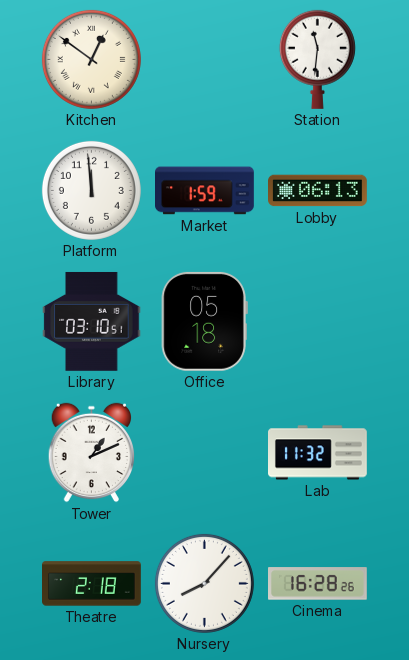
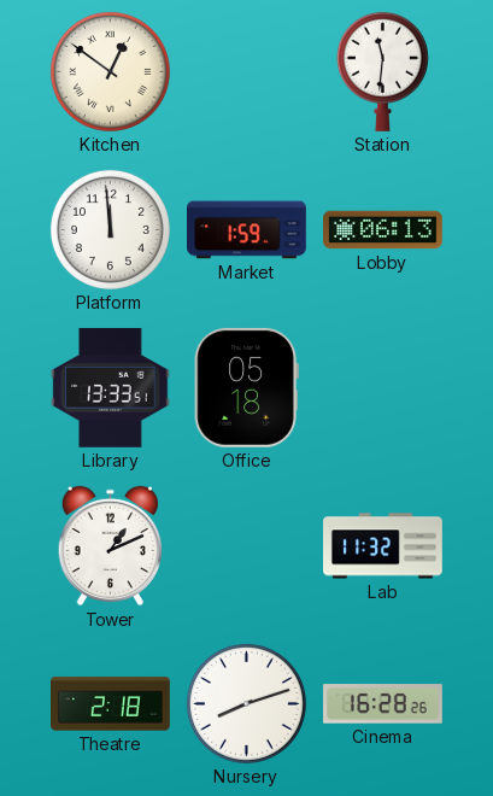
Library: 03:10 -> 13:33
Nursery: 8:07 -> 8:12
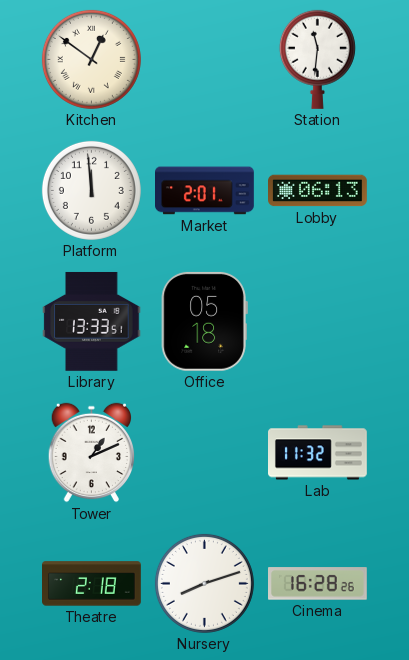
Market: 1:59 -> 2:01
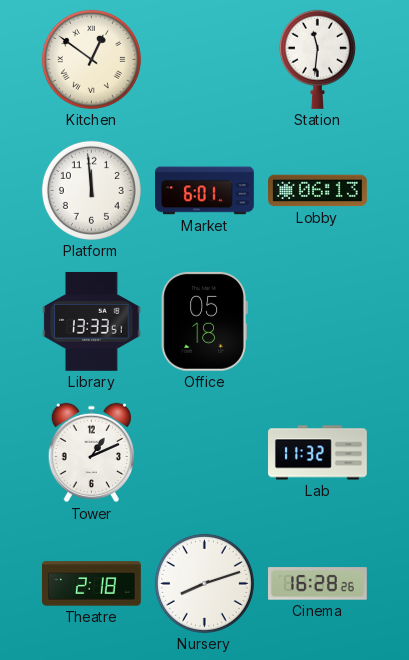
Market: 2:01 -> 6:01
